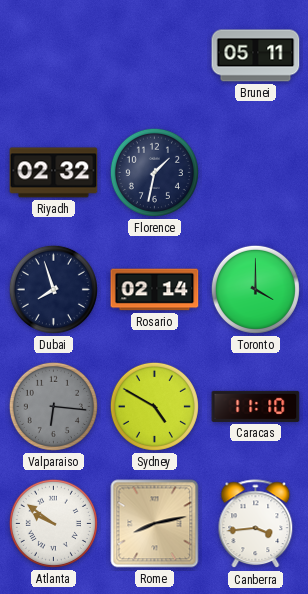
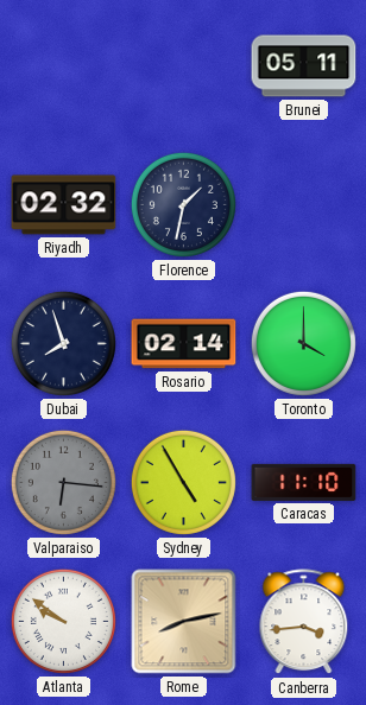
Sydney: 4:50 -> 4:55
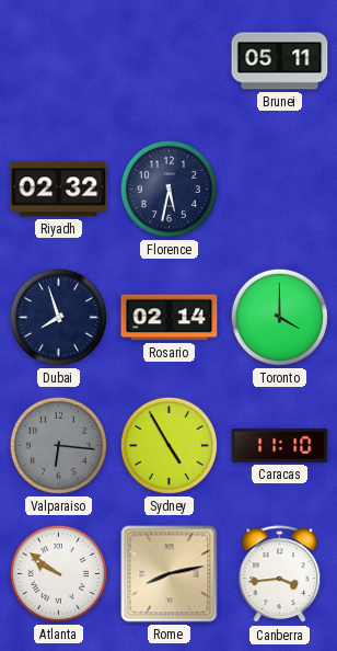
Florence: 1:32 -> 5:32
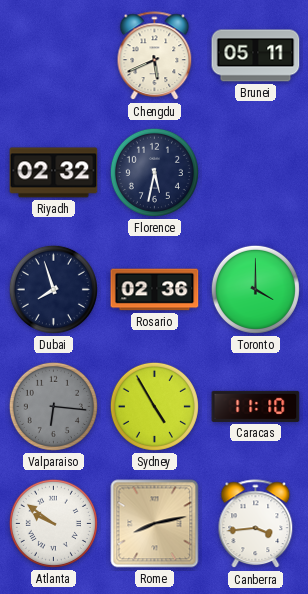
Chengdu: none -> 5:41
Rosario: 02:14 -> 02:36
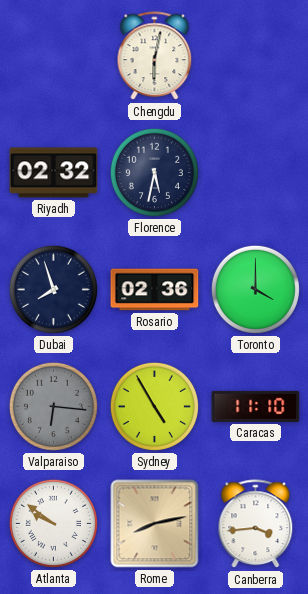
Chengdu: 5:41 -> 6:02
Brunei: 05:11 -> none
